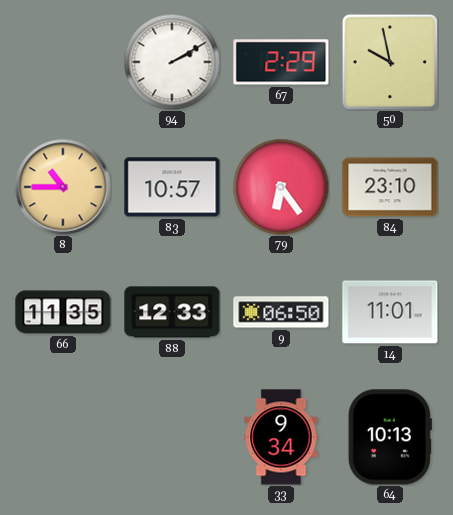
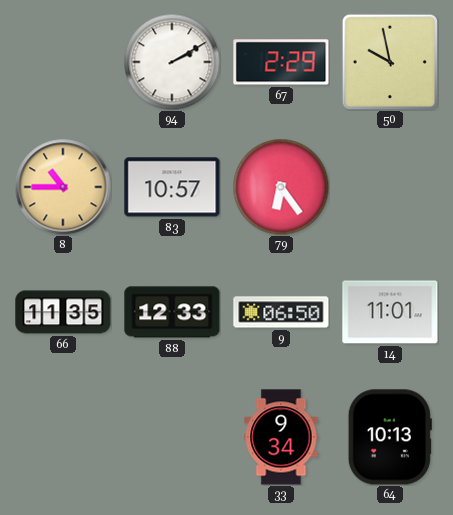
84: 23:10 -> none
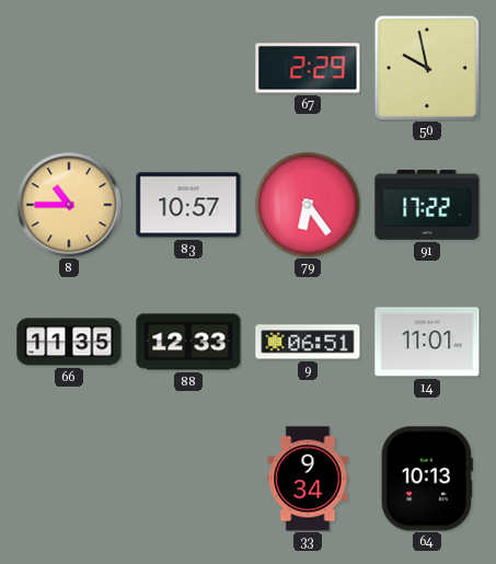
94: 2:10 -> none
91: none -> 17:22
9: 06:50 -> 06:51
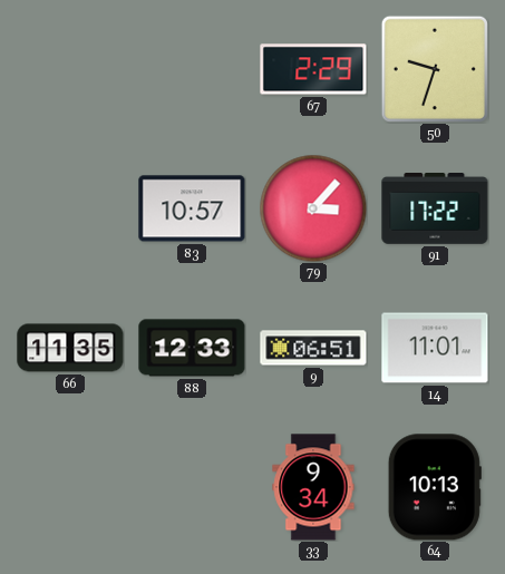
50: 9:58 -> 9:33
8: 10:45 -> none
79: 6:24 -> 3:07
